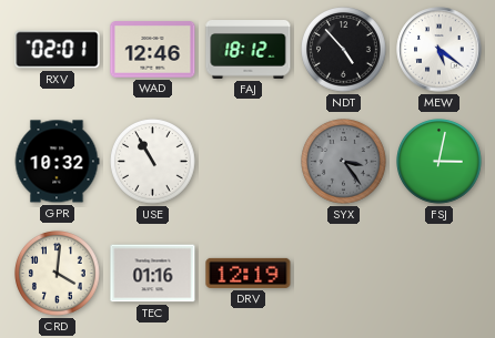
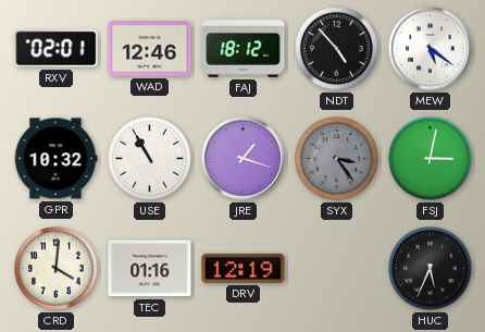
JRE: none -> 1:18
HUC: none -> 5:34
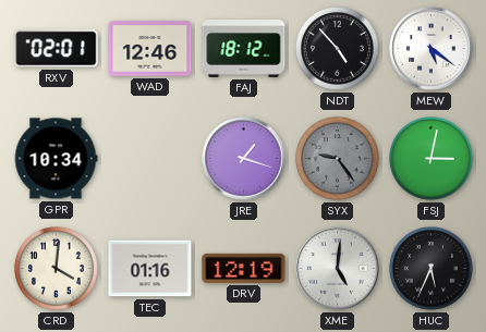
GPR: 10:32 -> 10:34
USE: 10:55 -> none
SYX: 3:24 -> 9:24
XME: none -> 5:01
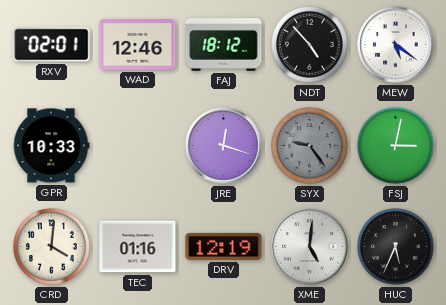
GPR: 10:34 -> 10:33
JRE: 1:18 -> 12:18
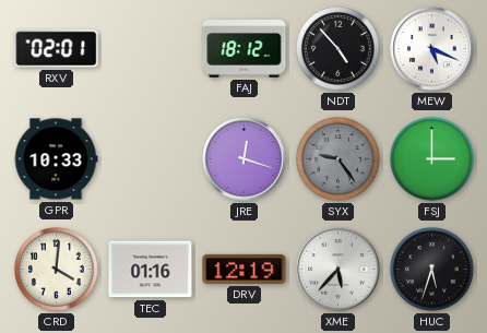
WAD: 12:46 -> none
MEW: 5:21 -> 5:19
FSJ: 3:02 -> 3:00
XME: 5:01 -> 5:37
HUC: 5:34 -> 5:33
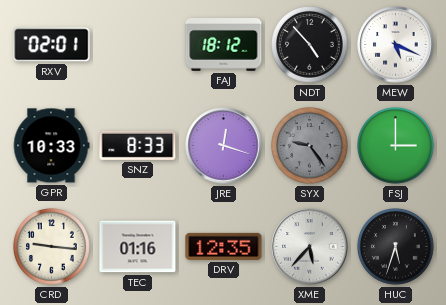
SNZ: none -> 8:33
CRD: 4:01 -> 9:16
DRV: 12:19 -> 12:35
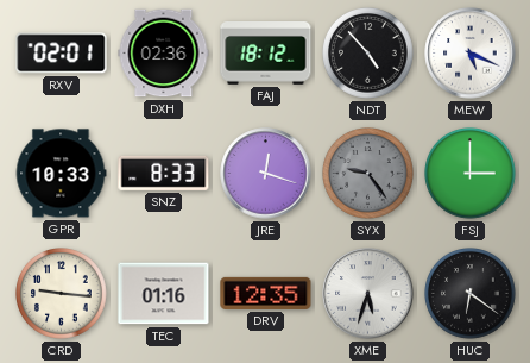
DXH: none -> 02:36
XME: 5:37 -> 5:33
HUC: 5:33 -> 6:21
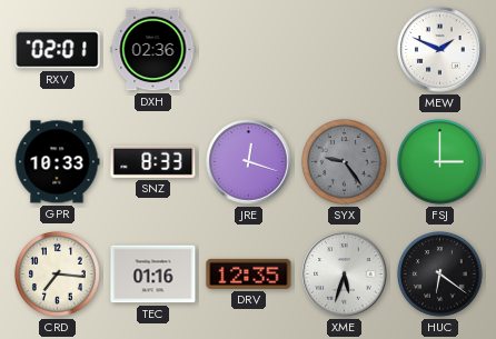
FAJ: 18:12 -> none
NDT: 4:53 -> none
MEW: 5:19 -> 1:49
CRD: 9:16 -> 7:16
